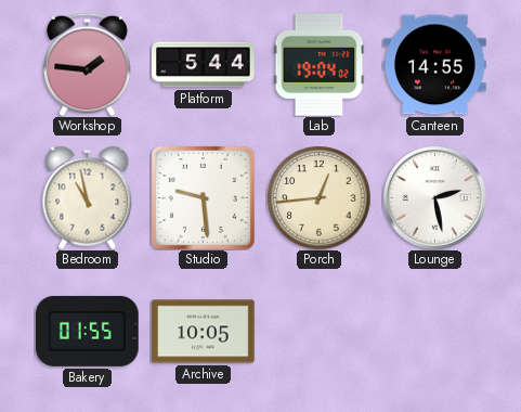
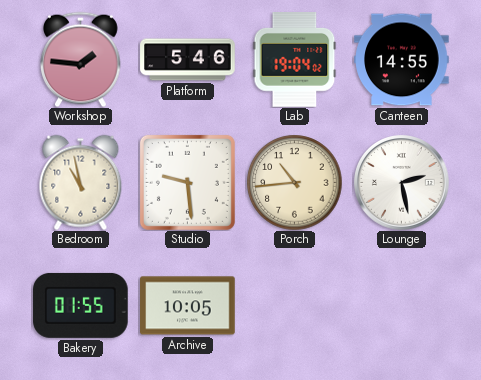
Platform: 5:44 -> 5:46
Porch: 12:44 -> 10:44
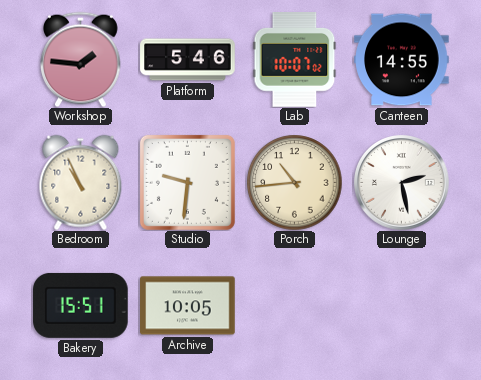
Lab: 19:04 -> 10:07
Bedroom: 10:58 -> 10:56
Studio: 9:29 -> 9:31
Bakery: 01:55 -> 15:51
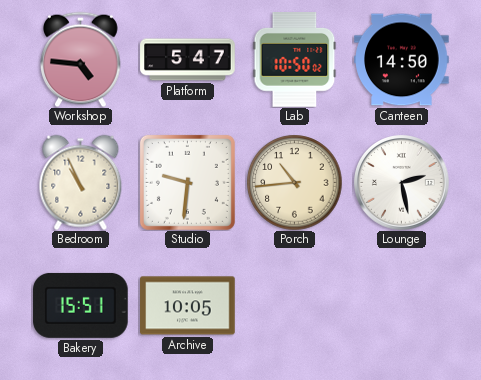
Workshop: 1:46 -> 4:46
Platform: 5:46 -> 5:47
Lab: 10:07 -> 10:50
Canteen: 14:55 -> 14:50
